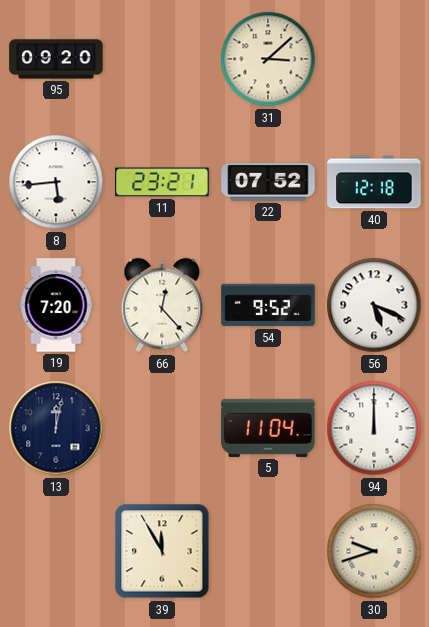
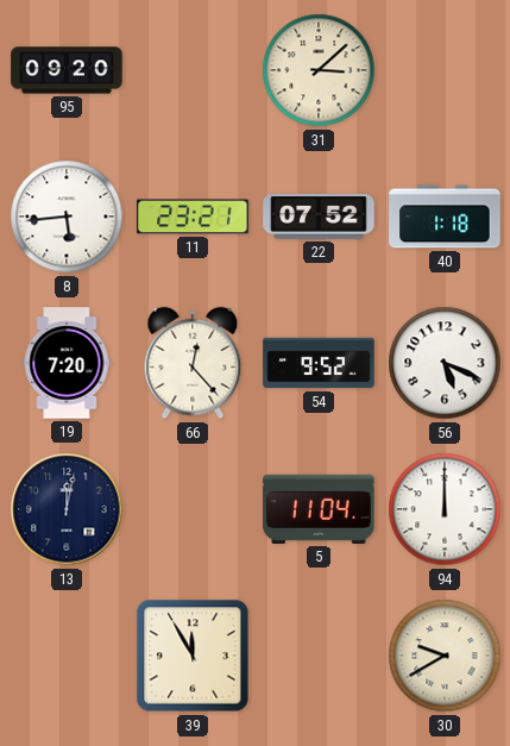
40: 12:18 -> 1:18
30: 9:42 -> 9:40
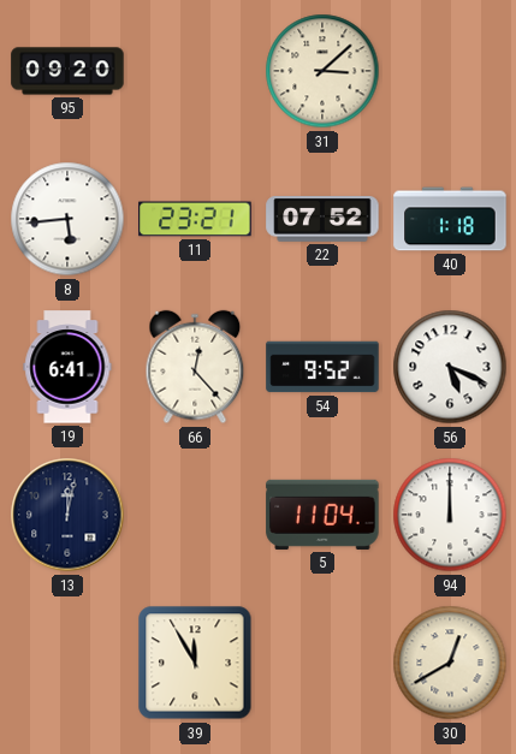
19: 7:20 -> 6:41
30: 9:40 -> 12:40
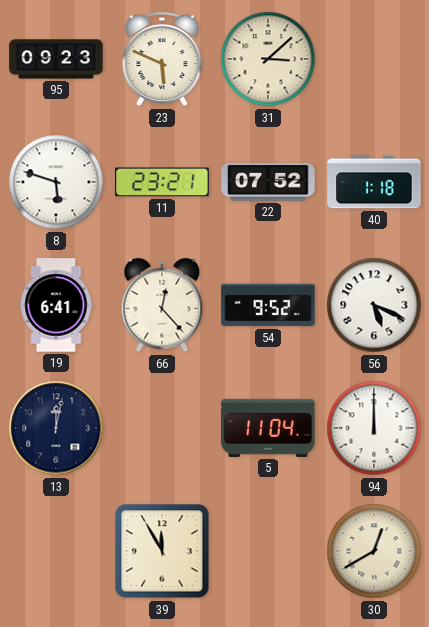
95: 09:20 -> 09:23
23: none -> 5:49
8: 5:44 -> 5:48
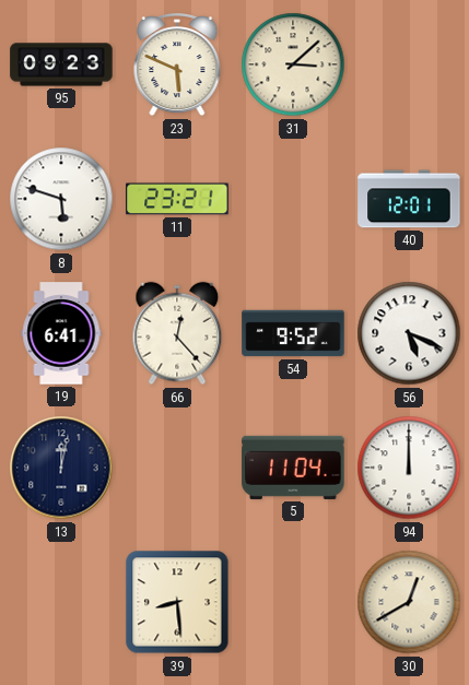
22: 07:52 -> none
40: 1:18 -> 12:01
39: 11:55 -> 8:29
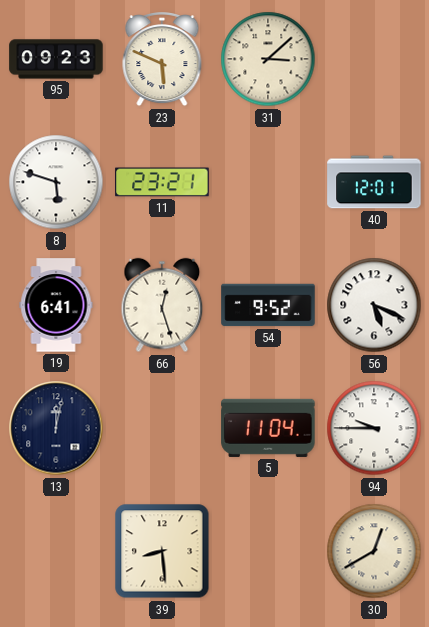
66: 12:23 -> 12:27
94: 12:00 -> 9:45
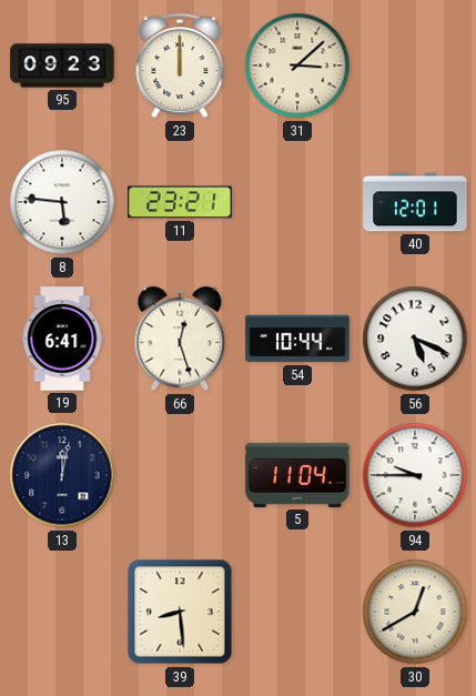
23: 5:49 -> 12:00
8: 5:48 -> 5:46
54: 9:52 -> 10:44
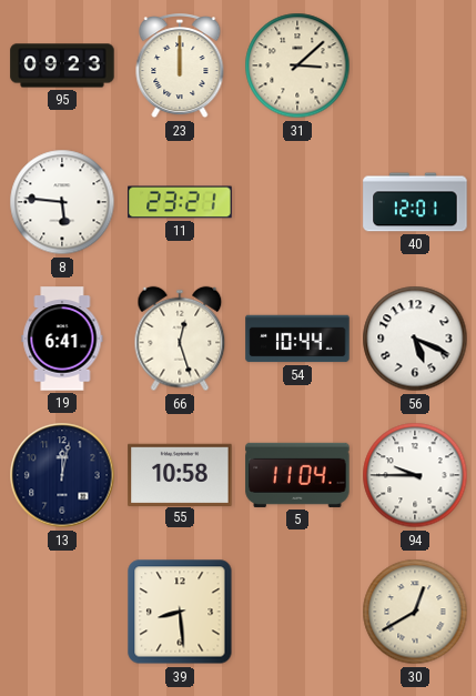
55: none -> 10:58
